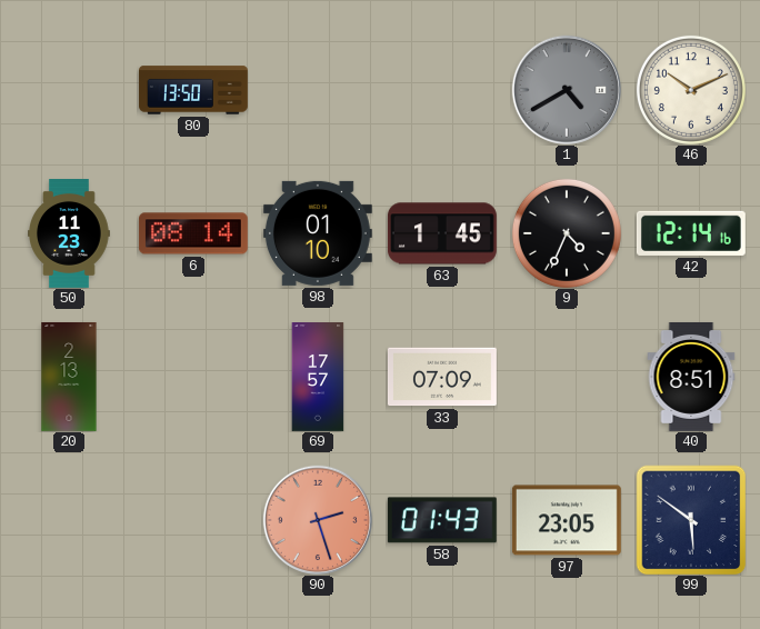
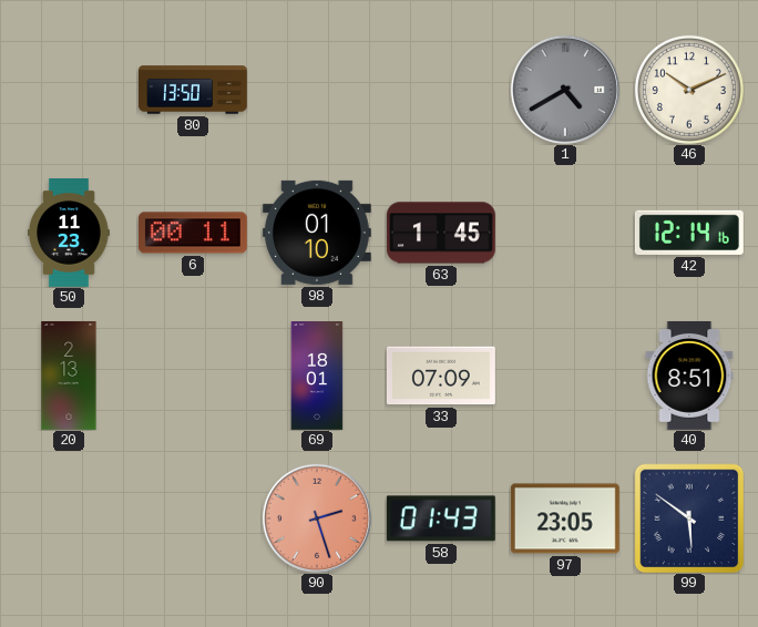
6: 08:14 -> 00:11
9: 4:34 -> none
69: 17:57 -> 18:01
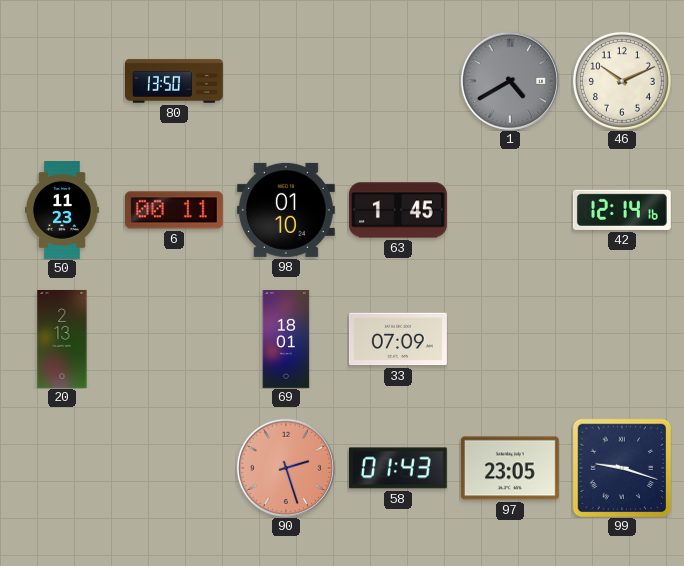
40: 8:51 -> none
99: 5:51 -> 9:18
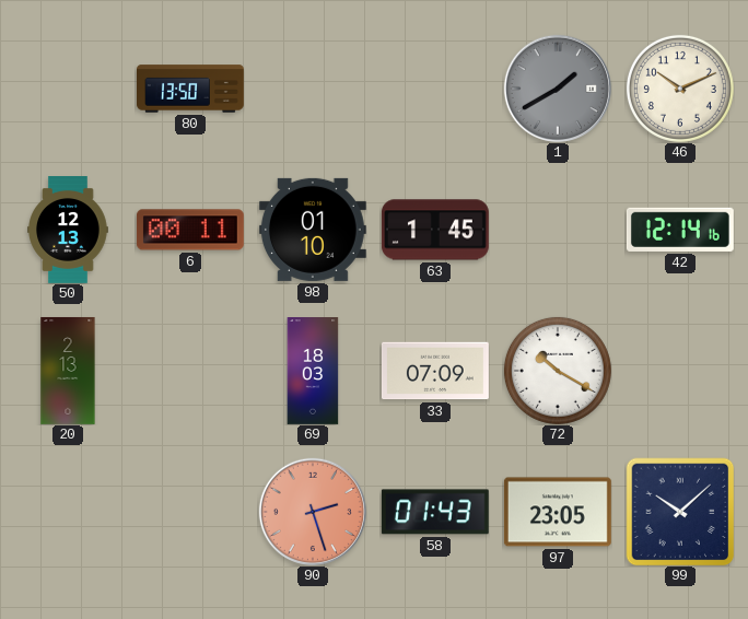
1: 4:40 -> 1:40
50: 11:23 -> 12:13
69: 18:01 -> 18:03
72: none -> 10:20
99: 9:18 -> 10:08
